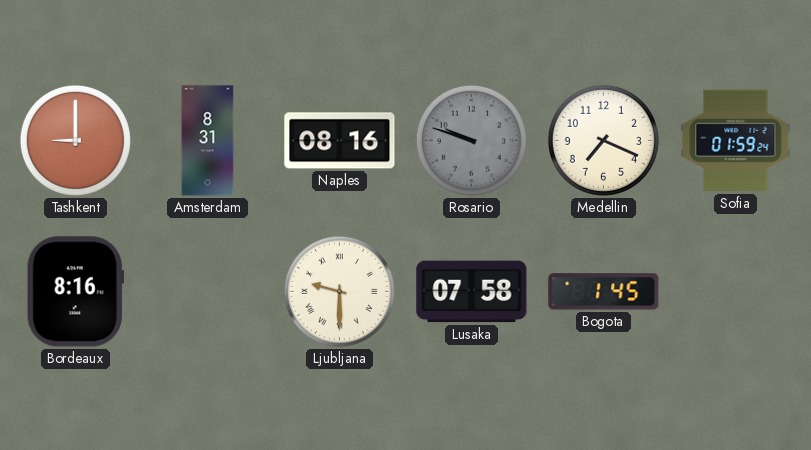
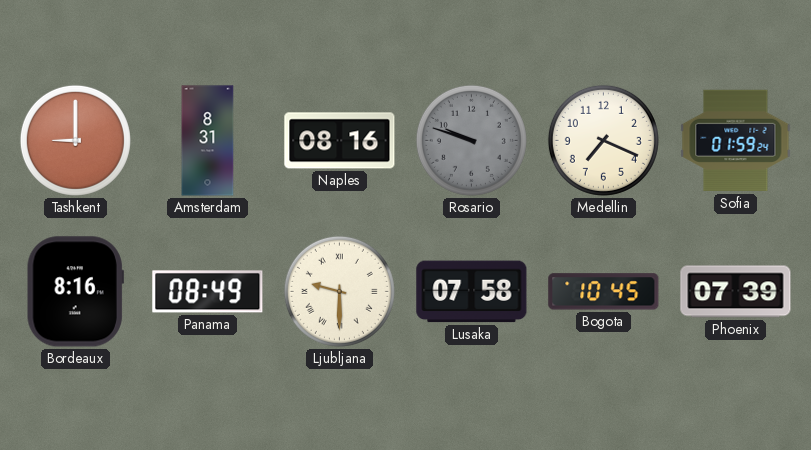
Panama: none -> 08:49
Bogota: 1:45 -> 10:45
Phoenix: none -> 07:39
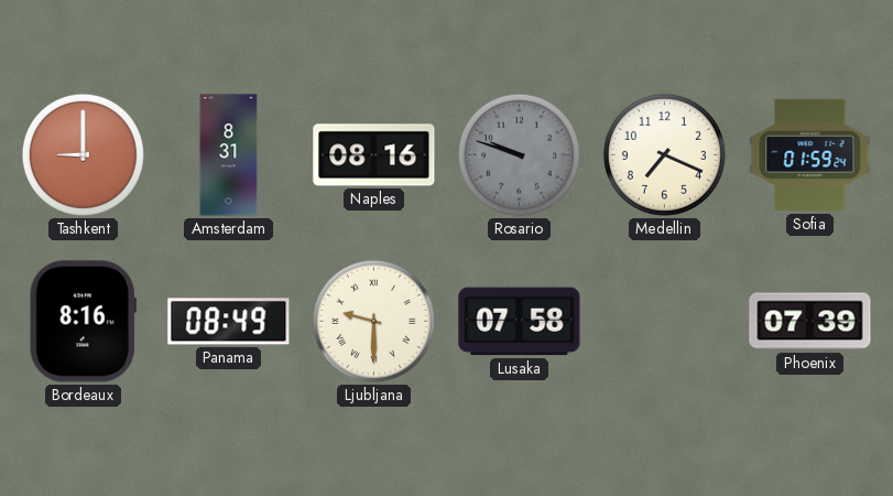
Bogota: 10:45 -> none
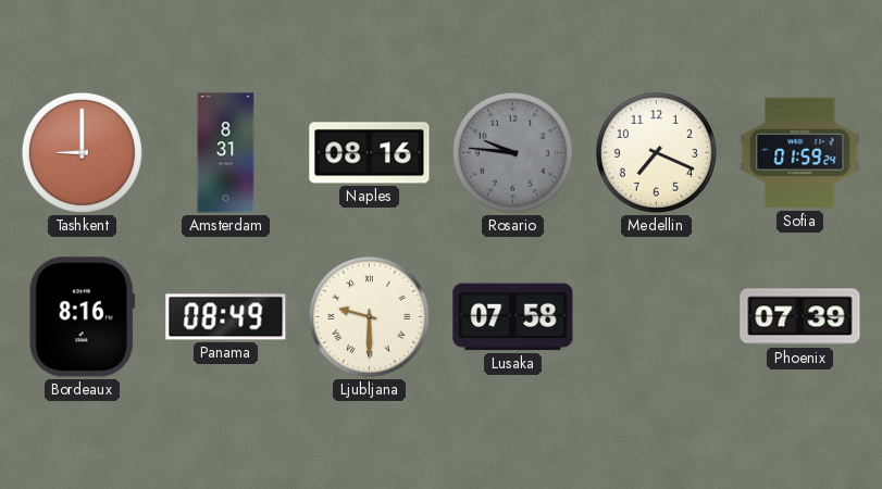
Rosario: 9:48 -> 9:46
